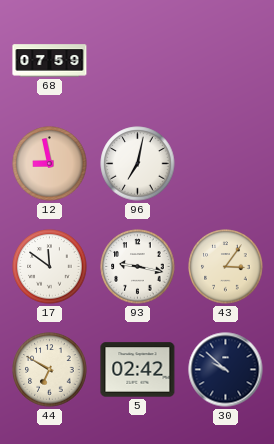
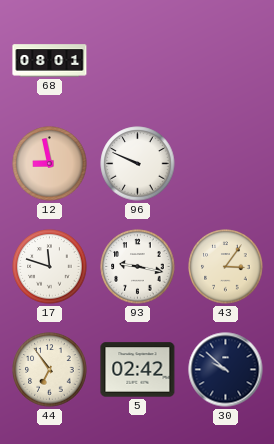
68: 07:59 -> 08:01
96: 7:02 -> 9:49
17: 11:51 -> 11:48
44: 6:50 -> 6:54
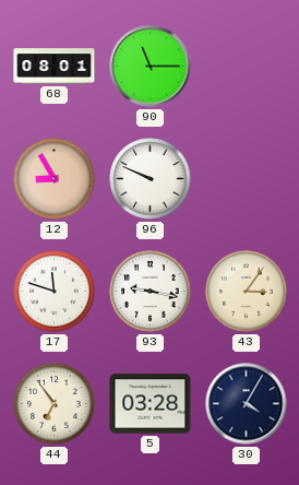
90: none -> 11:15
12: 8:58 -> 8:55
5: 02:42 -> 03:28
30: 9:52 -> 4:05
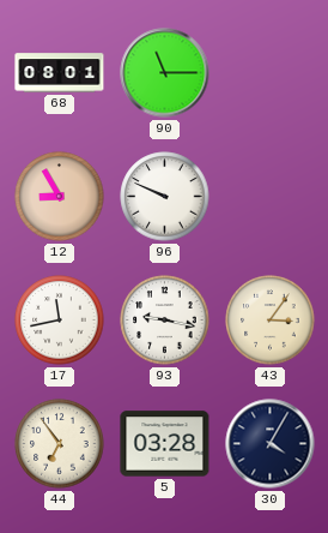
17: 11:48 -> 11:43
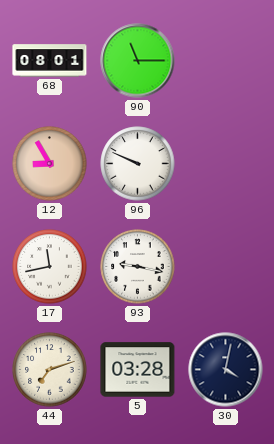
43: 3:06 -> none
44: 6:54 -> 7:12
30: 4:05 -> 4:02
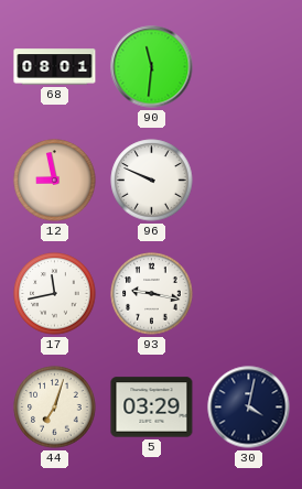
90: 11:15 -> 11:31
12: 8:55 -> 8:58
44: 7:12 -> 7:03
5: 03:28 -> 03:29
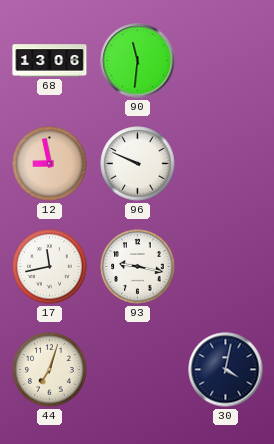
68: 08:01 -> 13:06
5: 03:29 -> none
